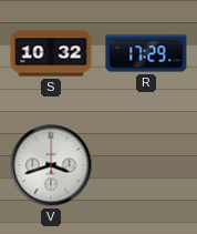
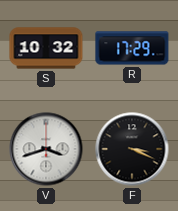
F: none -> 3:19
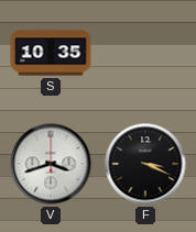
S: 10:32 -> 10:35
R: 17:29 -> none
